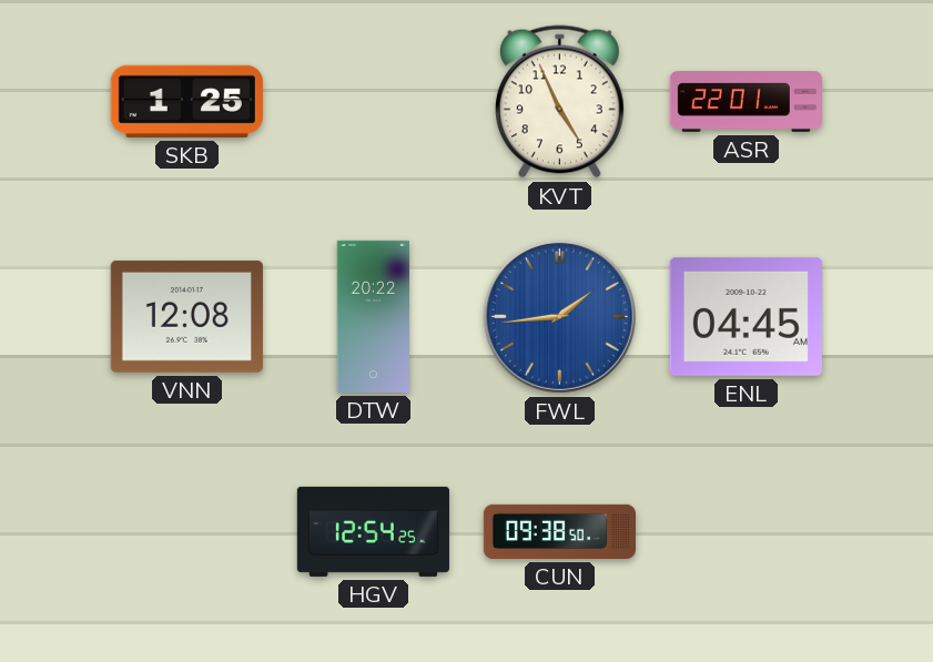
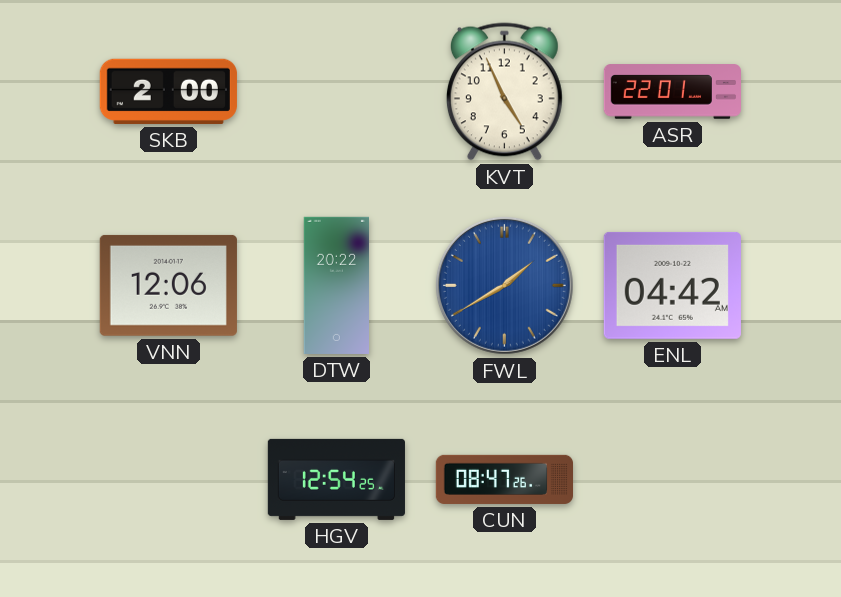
SKB: 1:25 -> 2:00
VNN: 12:08 -> 12:06
FWL: 1:44 -> 1:40
ENL: 04:45 -> 04:42
CUN: 09:38 -> 08:47
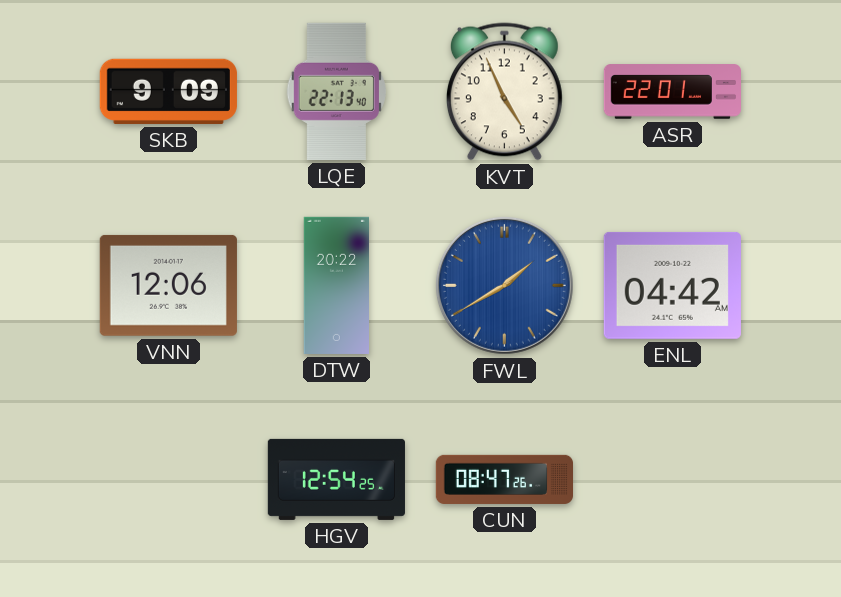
SKB: 2:00 -> 9:09
LQE: none -> 22:13
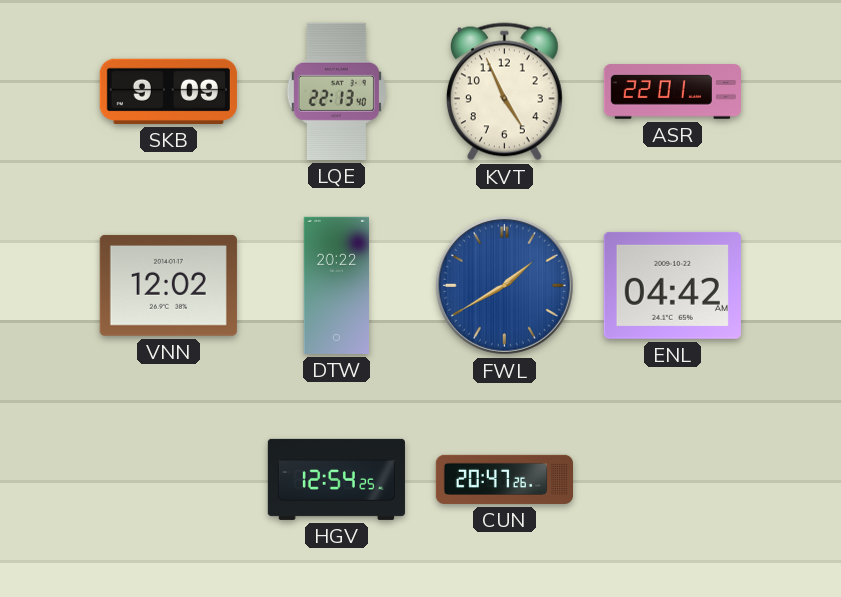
VNN: 12:06 -> 12:02
CUN: 08:47 -> 20:47
